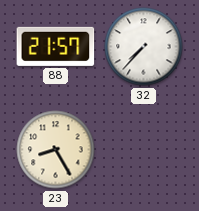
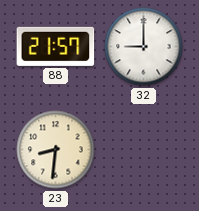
32: 7:37 -> 9:00
23: 8:25 -> 8:31
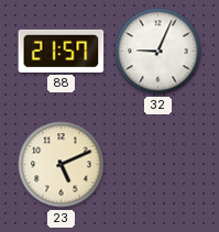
32: 9:00 -> 9:04
23: 8:31 -> 5:11
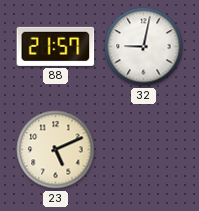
32: 9:04 -> 9:02
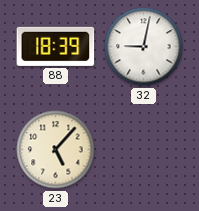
88: 21:57 -> 18:39
23: 5:11 -> 5:07
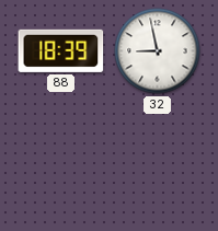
32: 9:02 -> 8:58
23: 5:07 -> none
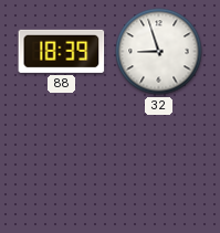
32: 8:58 -> 8:57
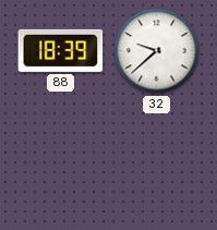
32: 8:57 -> 9:38
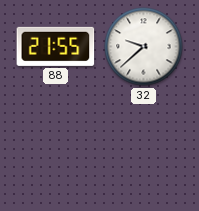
88: 18:39 -> 21:55
